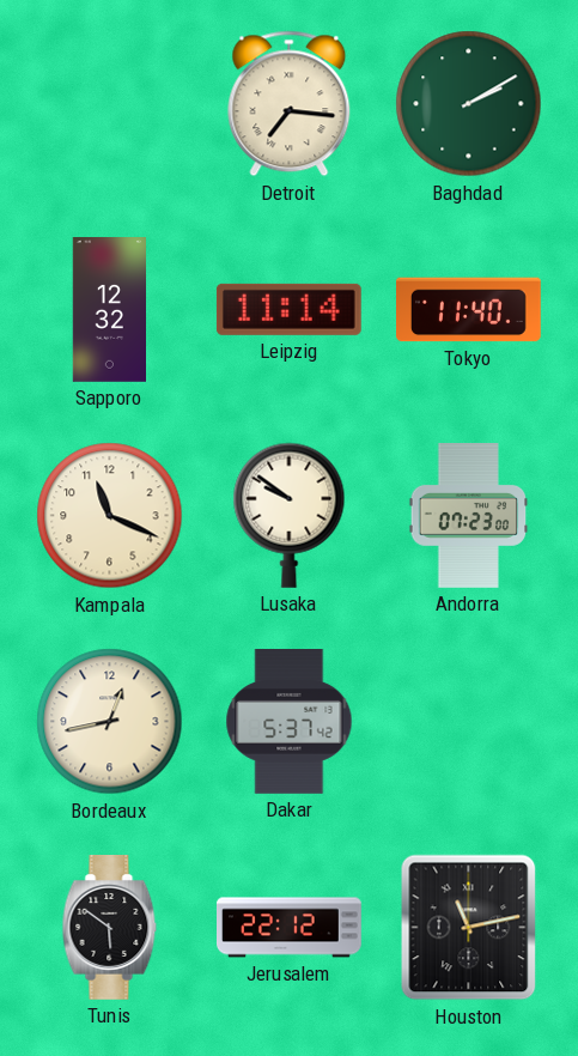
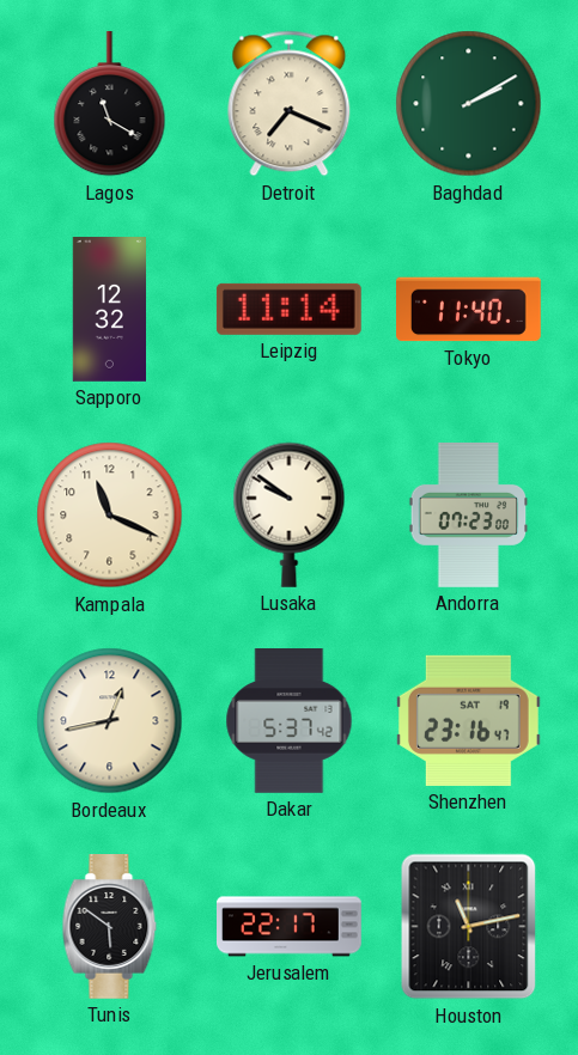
Lagos: none -> 11:20
Detroit: 7:16 -> 7:19
Shenzhen: none -> 23:16
Jerusalem: 22:12 -> 22:17
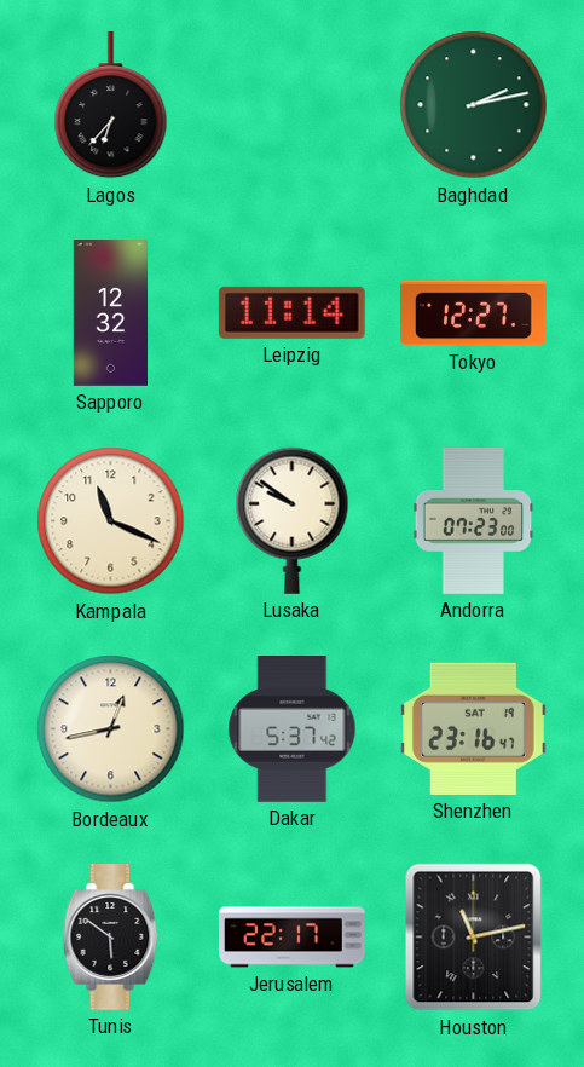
Lagos: 11:20 -> 6:37
Detroit: 7:19 -> none
Baghdad: 2:10 -> 2:13
Tokyo: 11:40 -> 12:27
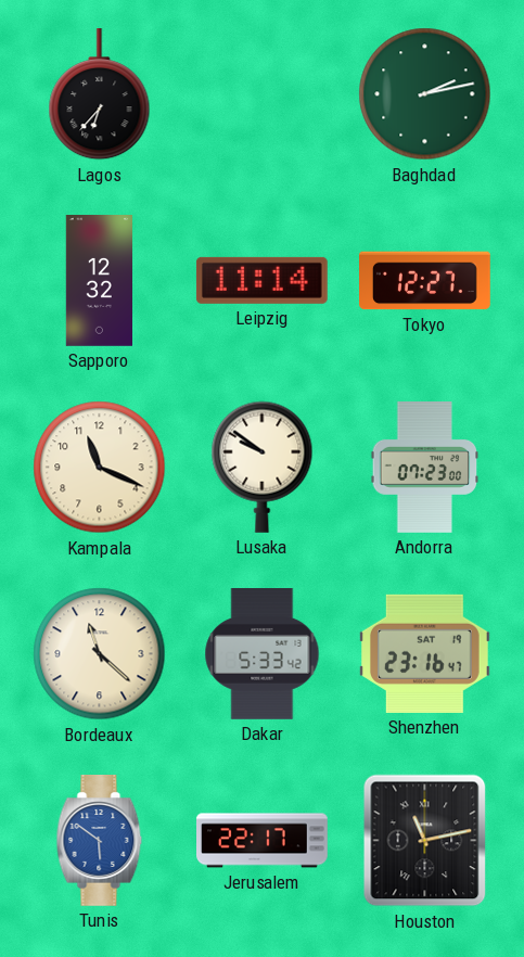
Bordeaux: 12:43 -> 11:22
Dakar: 5:37 -> 5:33
Tunis dial: black -> blue
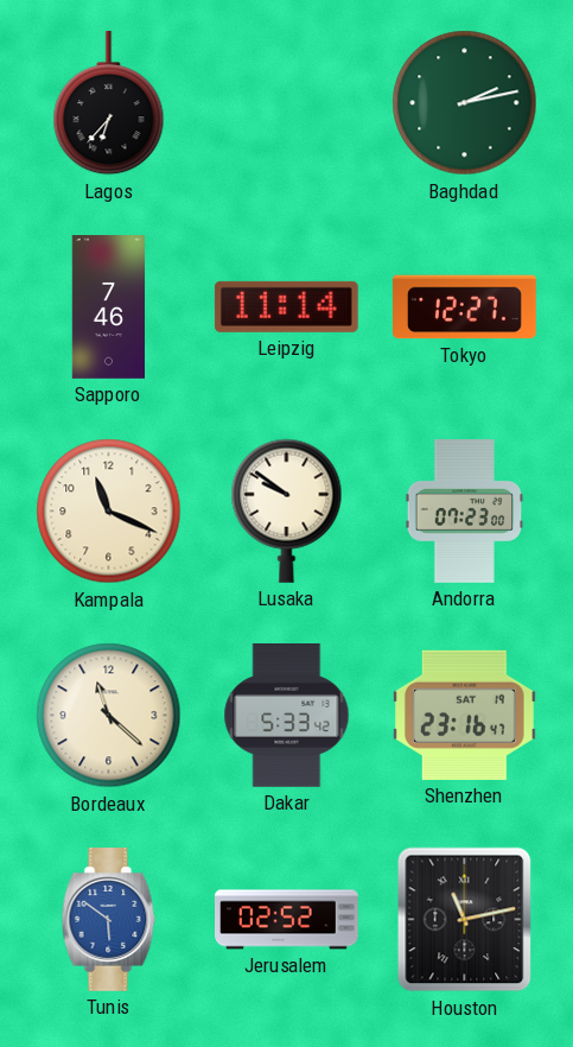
Sapporo: 12:32 -> 7:46
Jerusalem: 22:17 -> 02:52
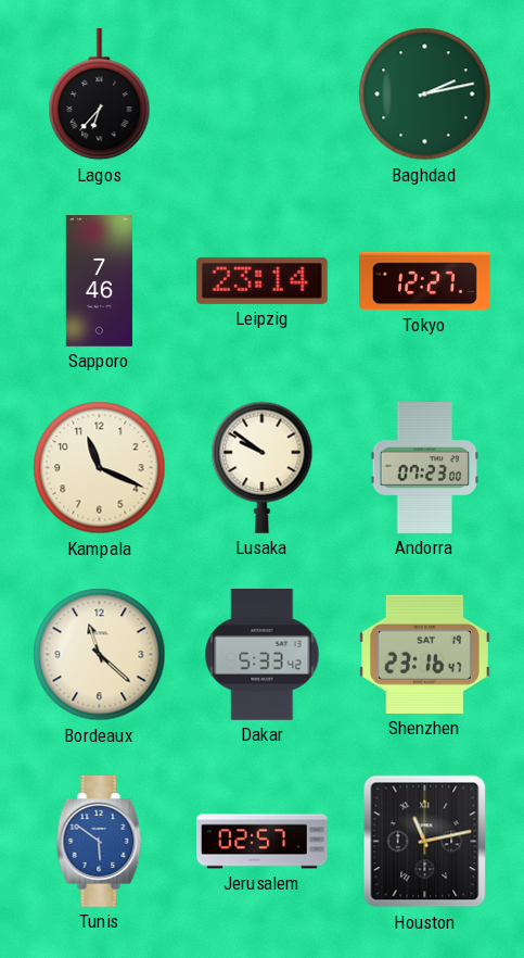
Leipzig: 11:14 -> 23:14
Jerusalem: 02:52 -> 02:57
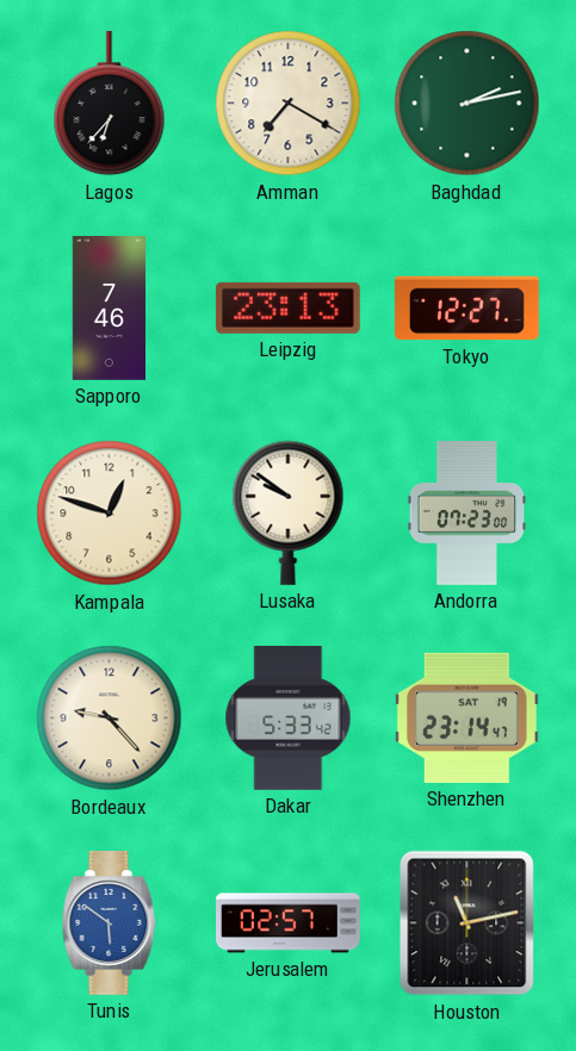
Amman: none -> 7:20
Leipzig: 23:14 -> 23:13
Kampala: 11:19 -> 12:48
Bordeaux: 11:22 -> 9:23
Shenzhen: 23:16 -> 23:14
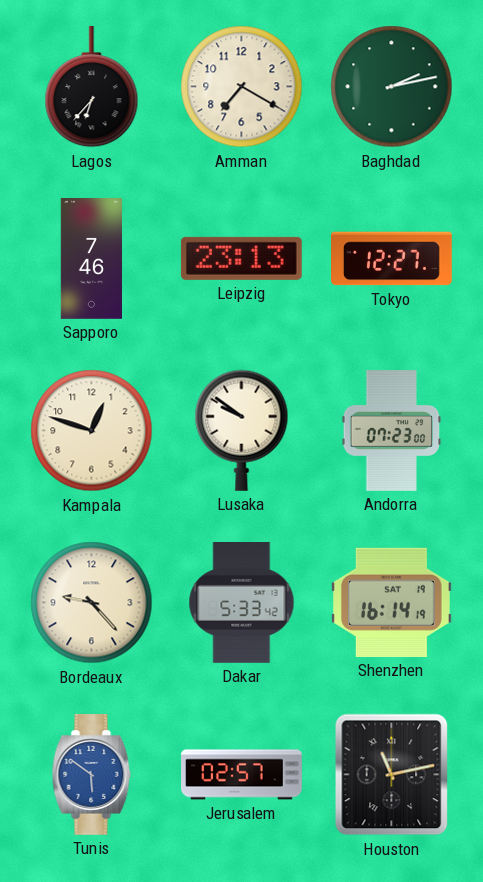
Shenzhen: 23:14 -> 16:14
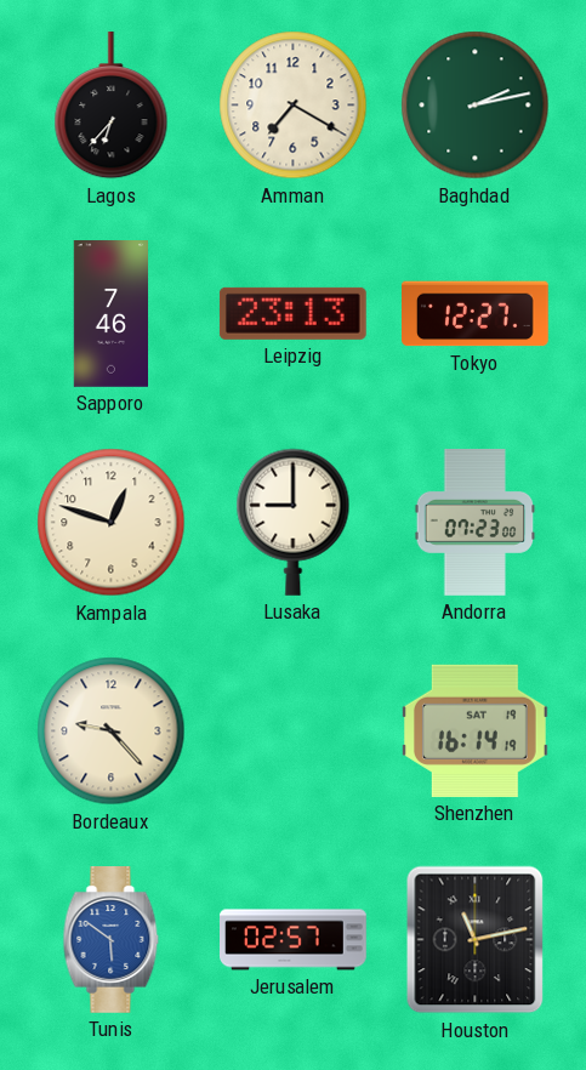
Lusaka: 9:51 -> 9:00
Dakar: 5:33 -> none
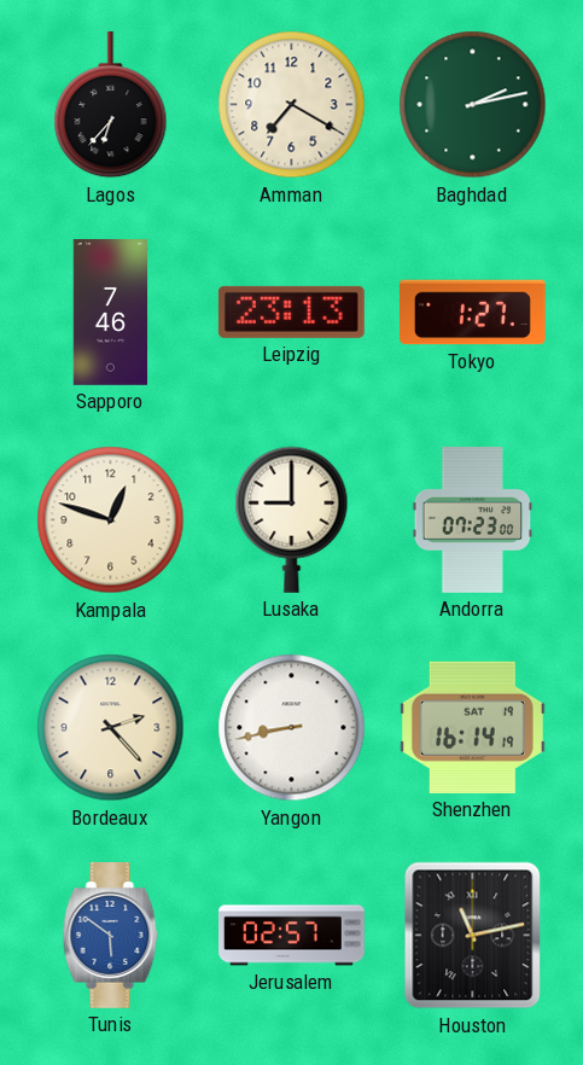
Tokyo: 12:27 -> 1:27
Bordeaux: 9:23 -> 2:23
Yangon: none -> 8:43
